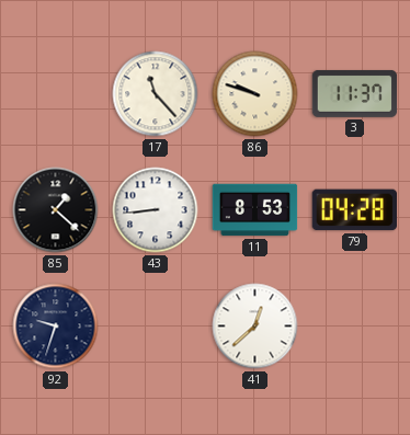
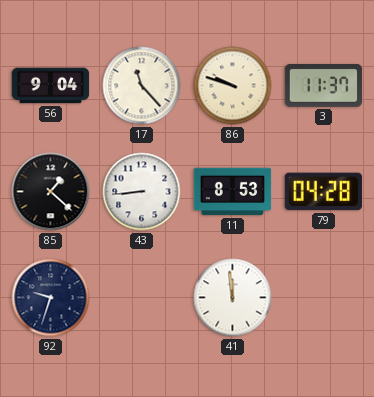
56: none -> 9:04
41: 12:38 -> 11:59
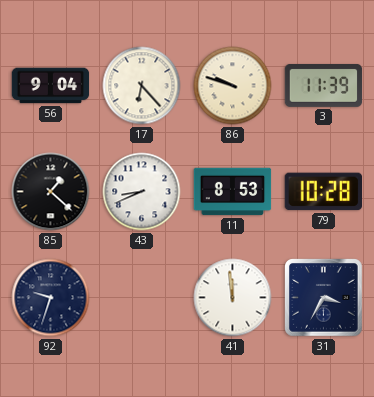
17: 11:23 -> 6:23
3: 11:37 -> 11:39
43: 8:44 -> 8:41
79: 04:28 -> 10:28
31: none -> 3:35
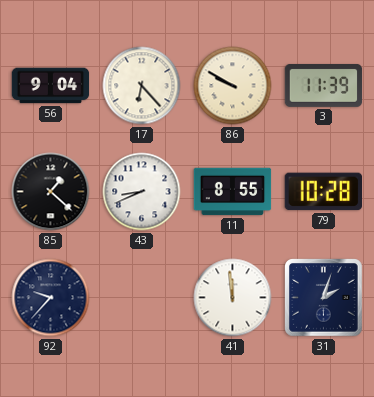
86: 9:48 -> 9:50
11: 8:53 -> 8:55
92: 9:33 -> 9:37
31: 3:35 -> 2:03
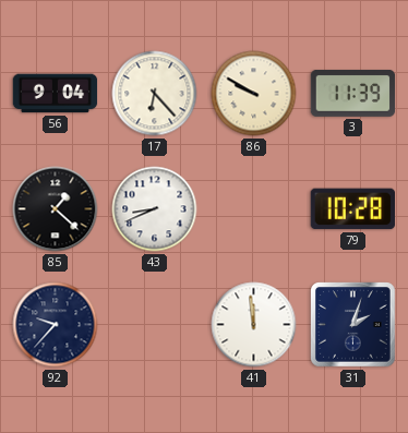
11: 8:55 -> none
